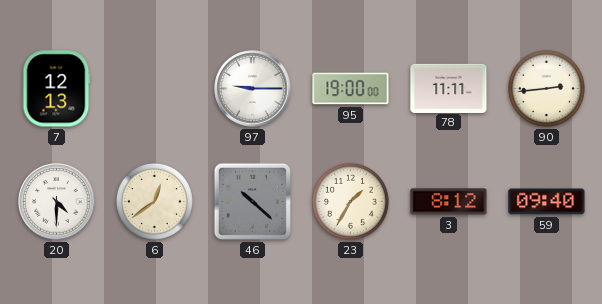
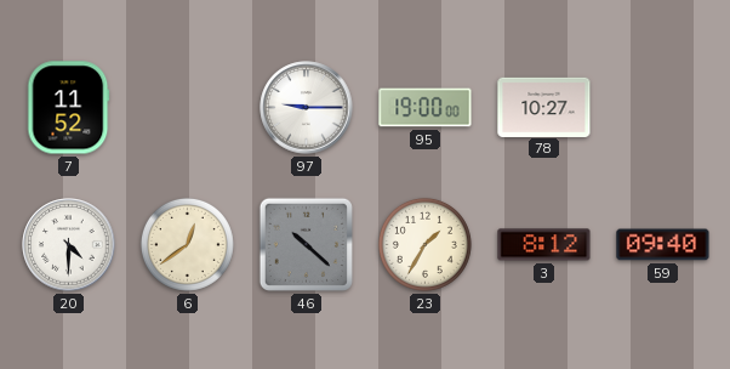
7: 12:13 -> 11:52
78: 11:11 -> 10:27
90: 2:44 -> none
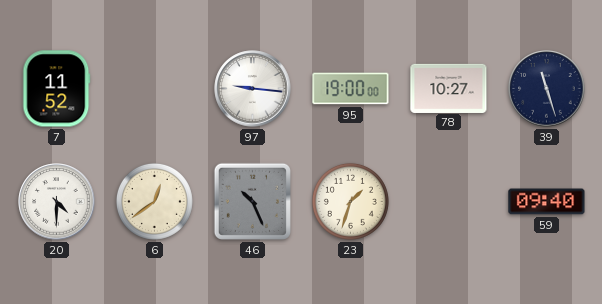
97: 9:15 -> 9:16
39: none -> 11:27
46: 10:22 -> 10:26
23: 1:35 -> 1:33
3: 8:12 -> none
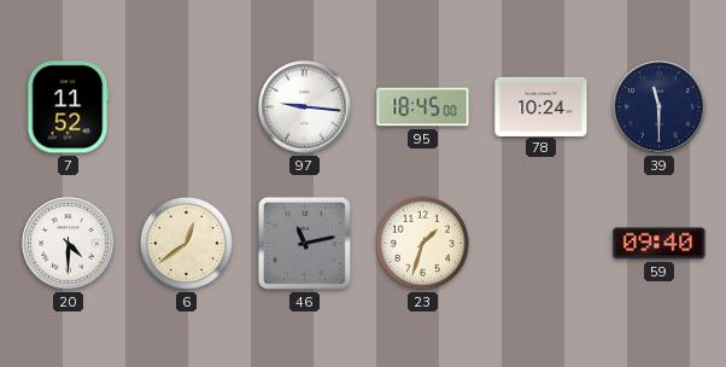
95: 19:00 -> 18:45
78: 10:27 -> 10:24
39: 11:27 -> 11:30
46: 10:26 -> 11:13
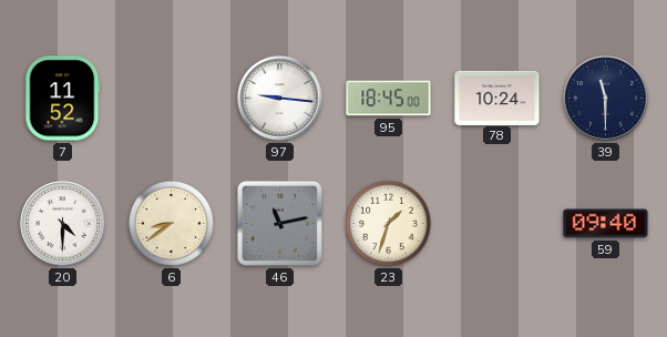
6: 12:39 -> 8:39
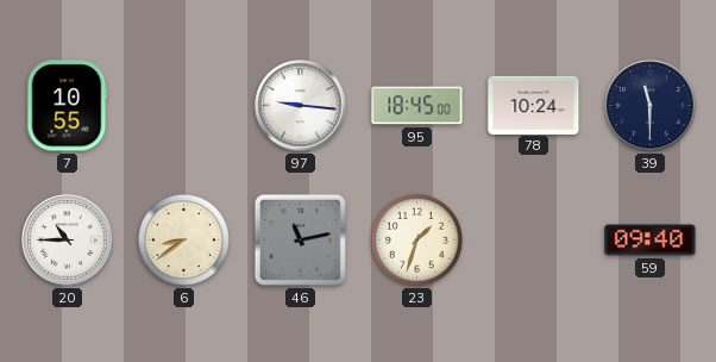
7: 11:52 -> 10:55
20: 4:30 -> 10:45
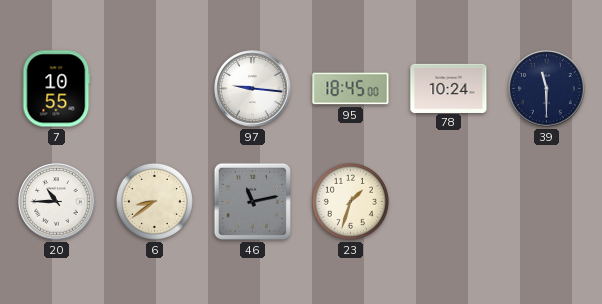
59: 09:40 -> none
